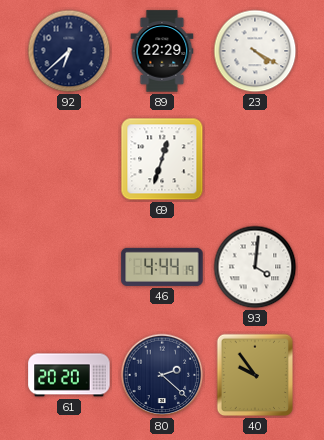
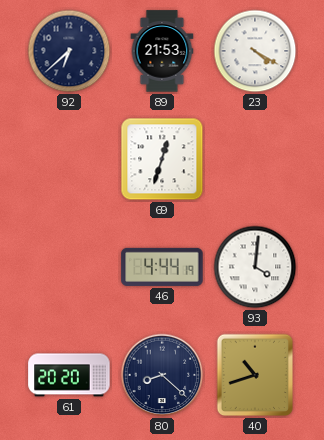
89: 22:29 -> 21:53
80: 2:22 -> 8:22
40: 9:54 -> 10:42
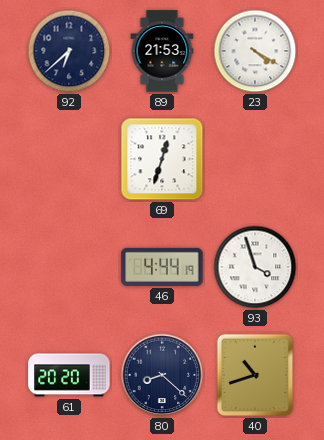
93: 4:01 -> 3:57
